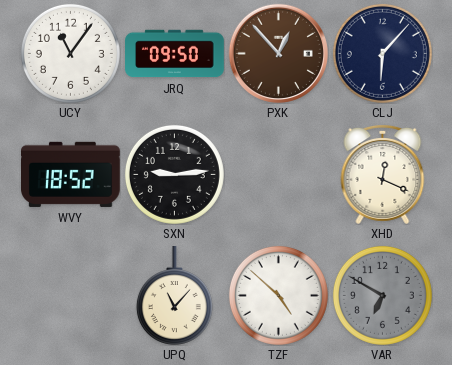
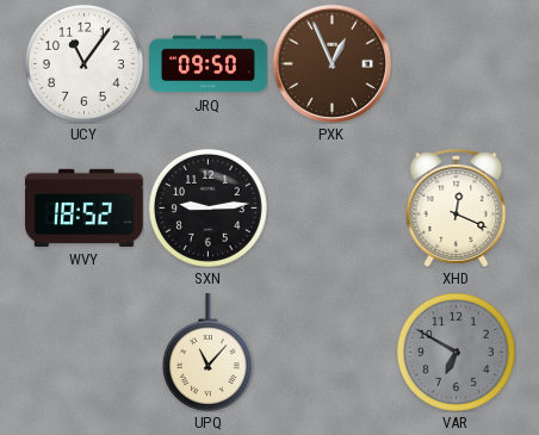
PXK: 12:53 -> 12:56
CLJ: 6:07 -> none
TZF: 4:52 -> none
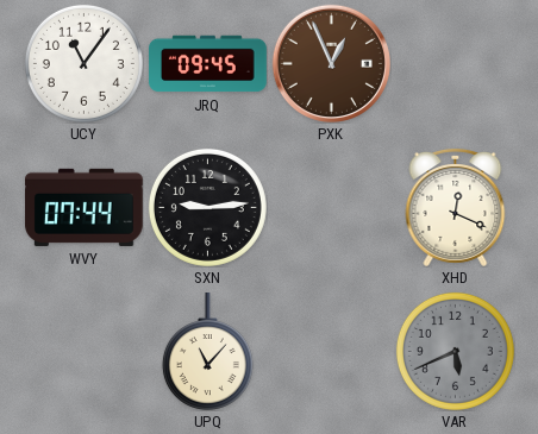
JRQ: 09:50 -> 09:45
WVY: 18:52 -> 07:44
VAR: 6:50 -> 5:41
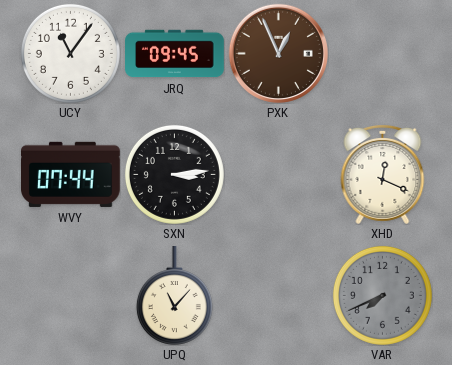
SXN: 9:14 -> 3:14
VAR: 5:41 -> 7:41
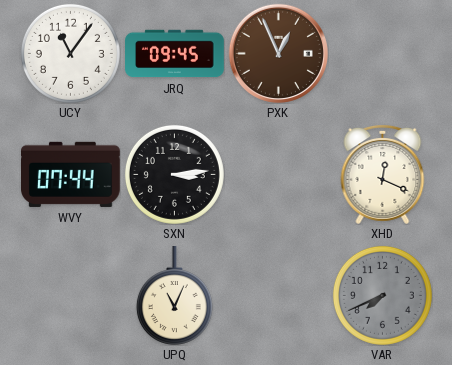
UPQ: 11:07 -> 11:04
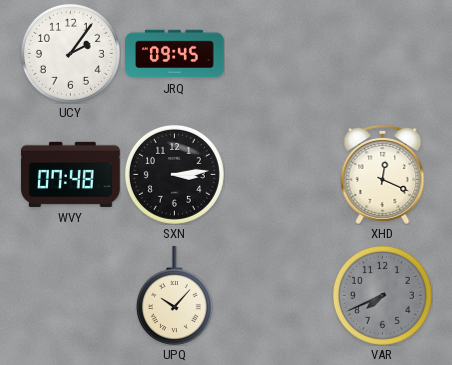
UCY: 11:06 -> 2:06
PXK: 12:56 -> none
WVY: 07:44 -> 07:48
UPQ: 11:04 -> 10:07
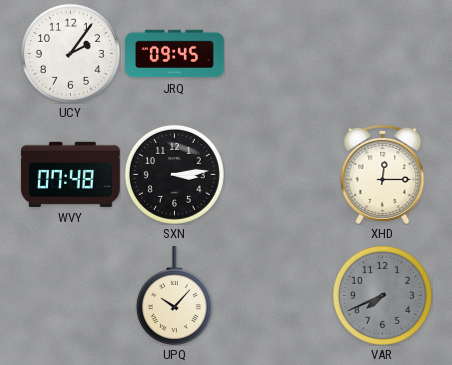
XHD: 12:19 -> 12:15
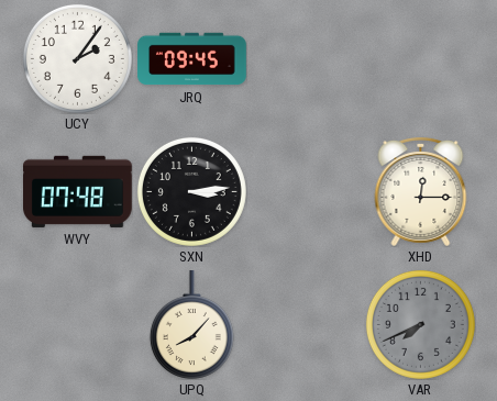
UPQ: 10:07 -> 8:07
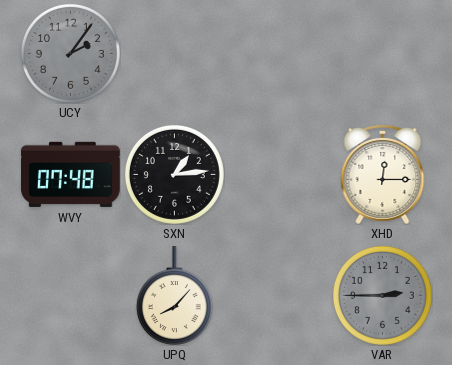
UCY dial: white -> grey
JRQ: 09:45 -> none
SXN: 3:14 -> 1:14
VAR: 7:41 -> 2:45
